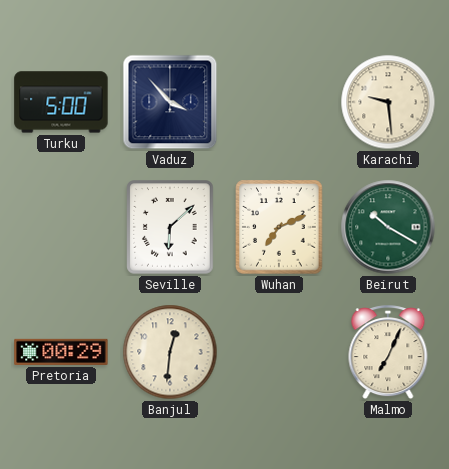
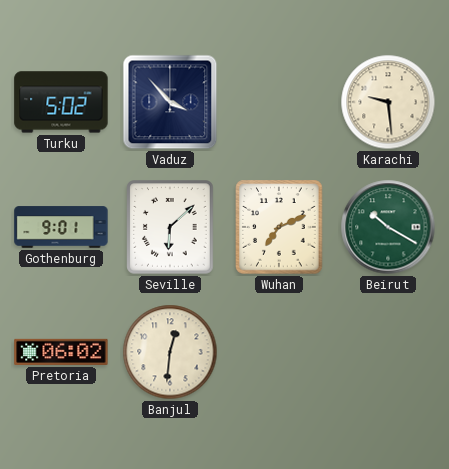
Turku: 5:00 -> 5:02
Gothenburg: none -> 9:01
Pretoria: 00:29 -> 06:02
Malmo: 7:04 -> none
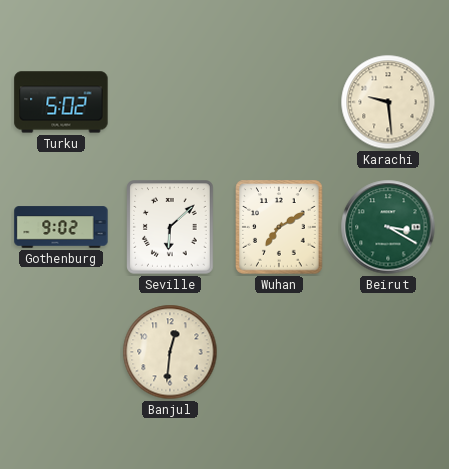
Vaduz: 3:53 -> none
Gothenburg: 9:01 -> 9:02
Wuhan: 7:11 -> 7:10
Beirut: 10:20 -> 3:20
Pretoria: 06:02 -> none
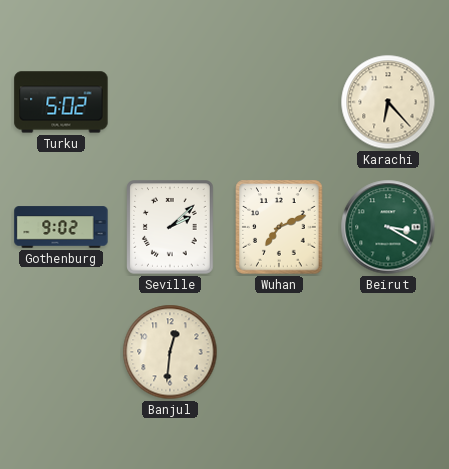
Karachi: 9:29 -> 6:23
Seville: 6:08 -> 2:08
Wuhan: 7:10 -> 7:11
